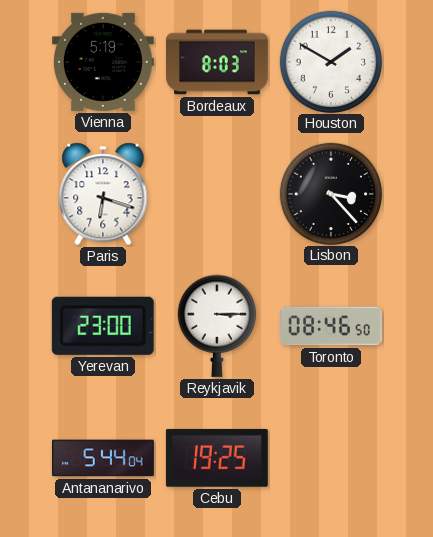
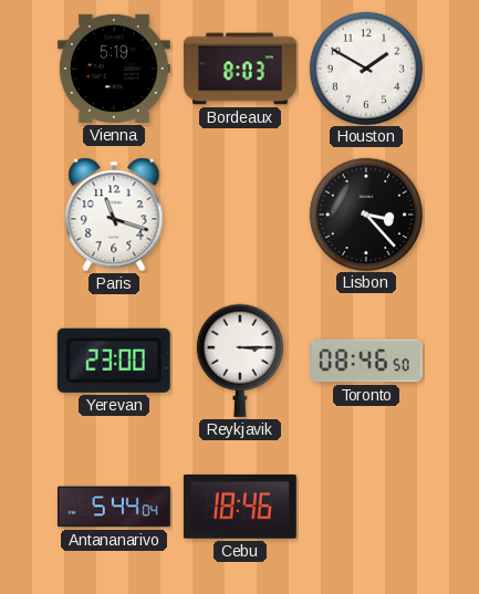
Paris: 6:18 -> 11:18
Cebu: 19:25 -> 18:46
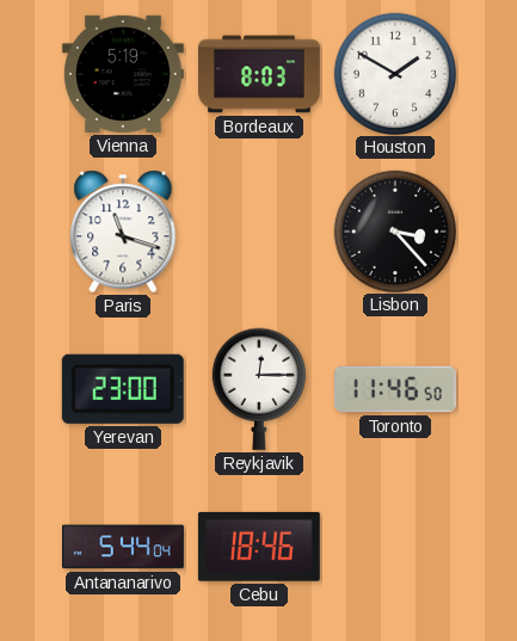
Reykjavik: 3:15 -> 12:15
Toronto: 08:46 -> 11:46
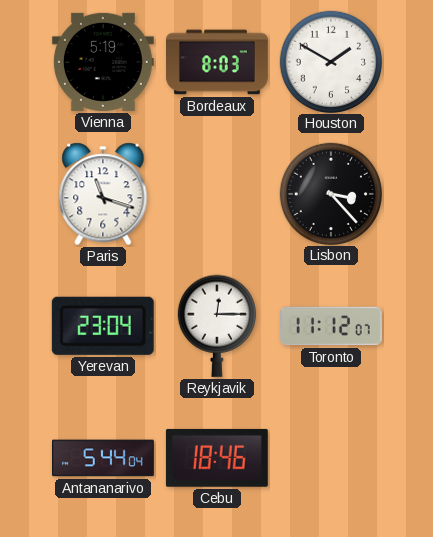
Yerevan: 23:00 -> 23:04
Toronto: 11:46 -> 11:12
